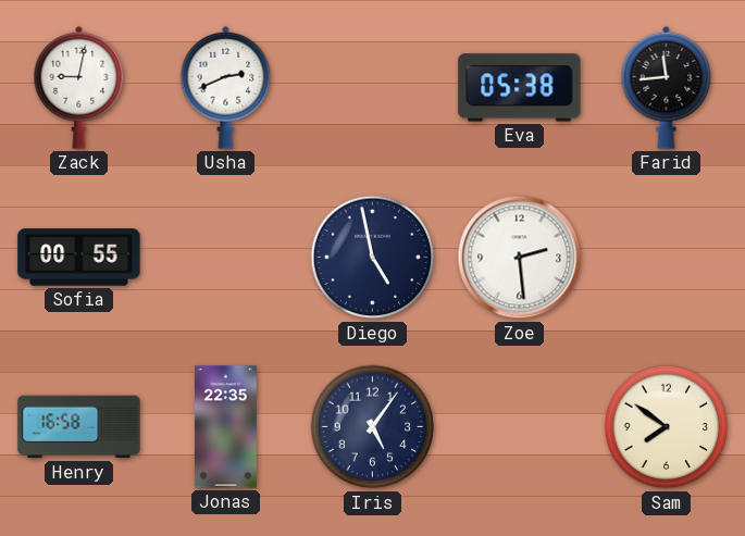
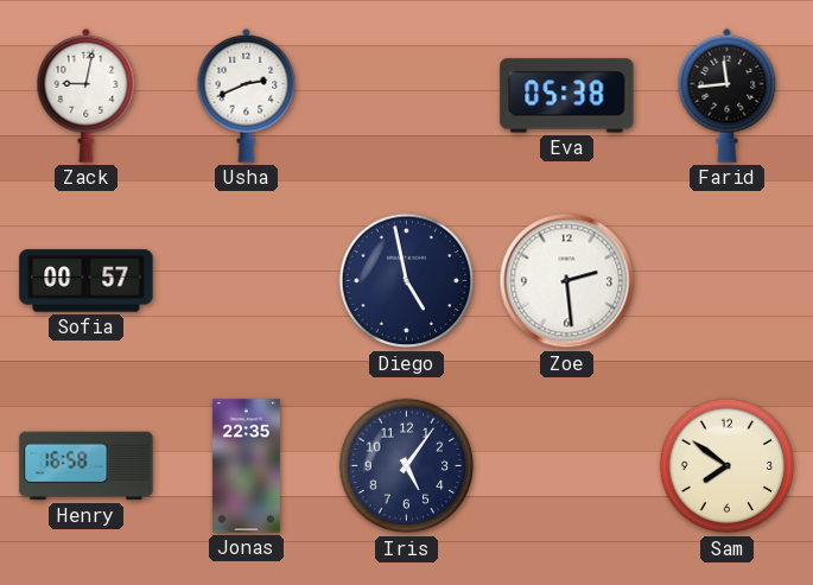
Sofia: 00:55 -> 00:57
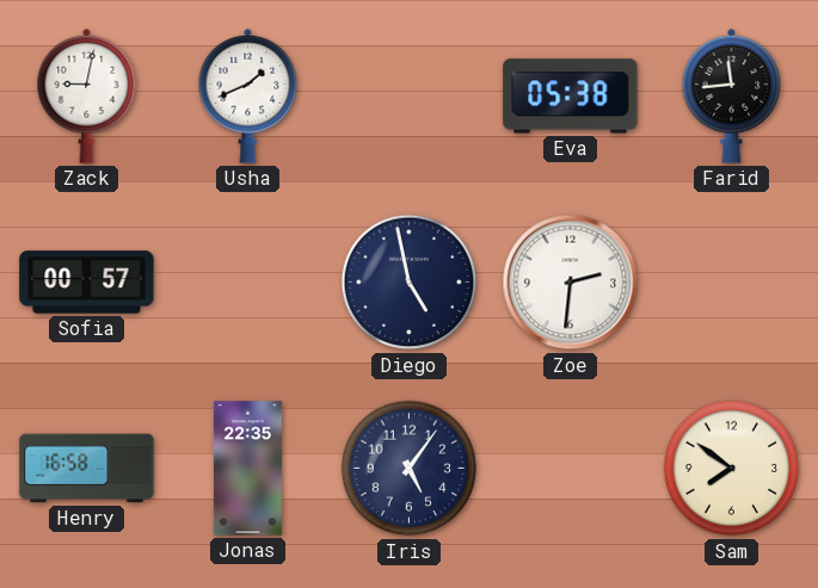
Usha: 2:41 -> 1:41
Zoe: 2:29 -> 2:31
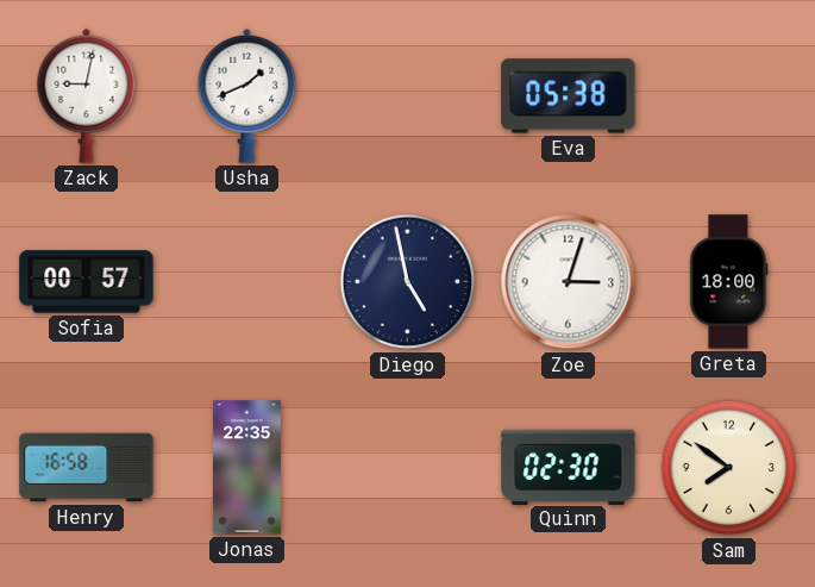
Farid: 11:44 -> none
Zoe: 2:31 -> 3:03
Greta: none -> 18:00
Iris: 5:06 -> none
Quinn: none -> 02:30
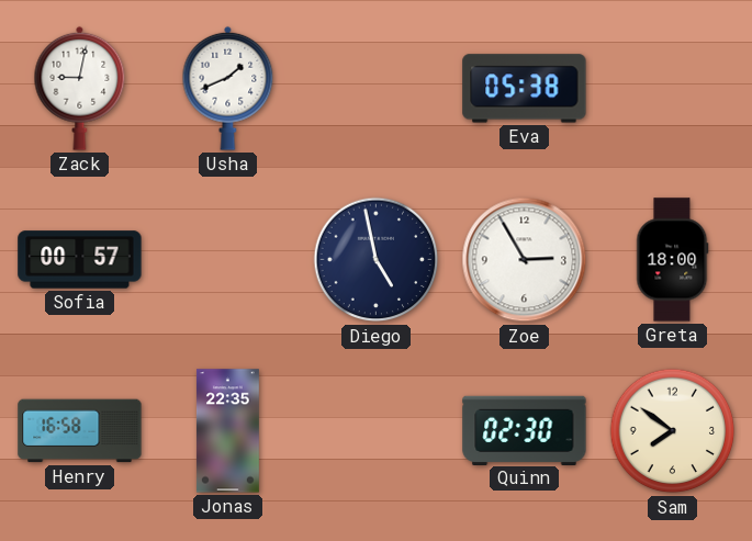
Zoe: 3:03 -> 2:55
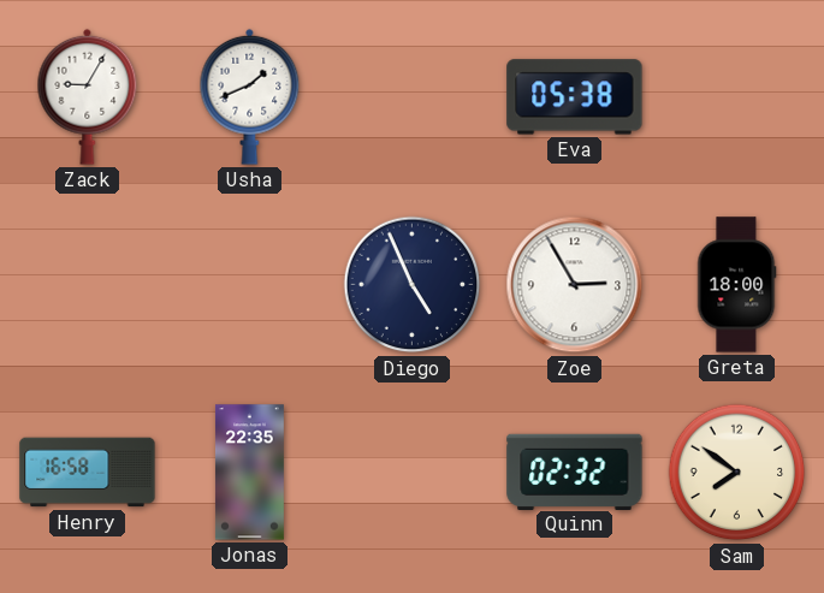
Zack: 9:02 -> 9:05
Sofia: 00:57 -> none
Diego: 4:58 -> 4:56
Quinn: 02:30 -> 02:32
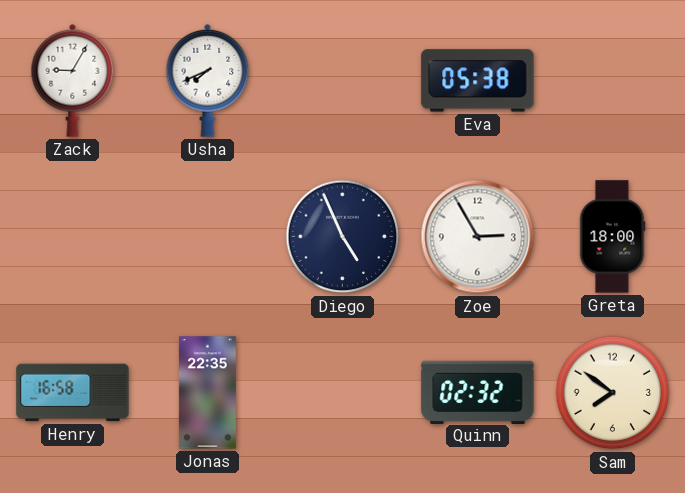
Usha: 1:41 -> 7:41
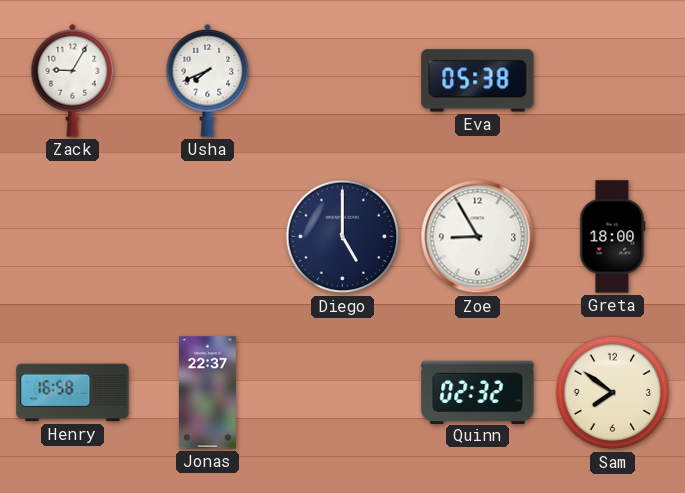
Diego: 4:56 -> 5:00
Zoe: 2:55 -> 8:55
Jonas: 22:35 -> 22:37
